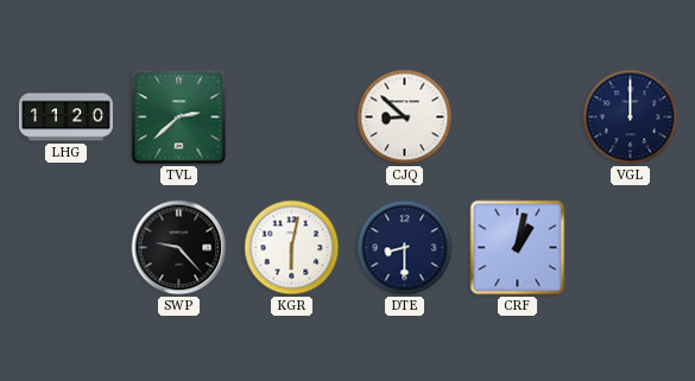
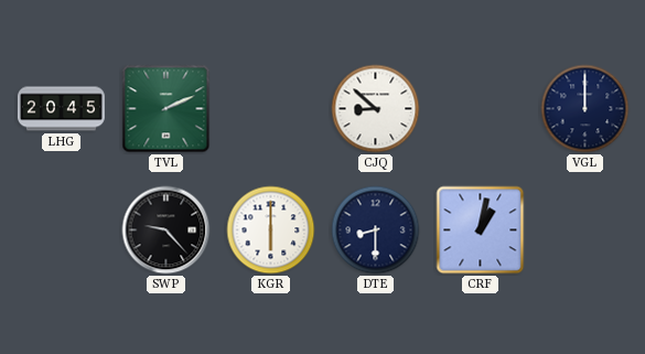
LHG: 11:20 -> 20:45
TVL: 2:38 -> 2:11
KGR: 6:02 -> 6:00
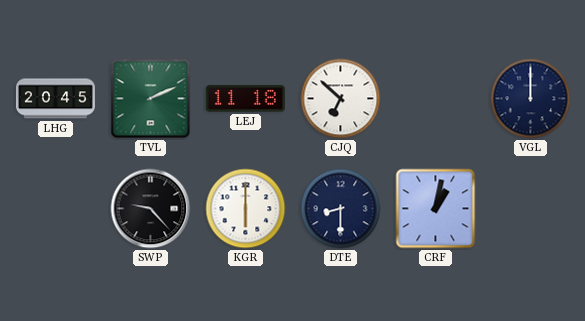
LEJ: none -> 11:18
CJQ: 8:52 -> 6:52
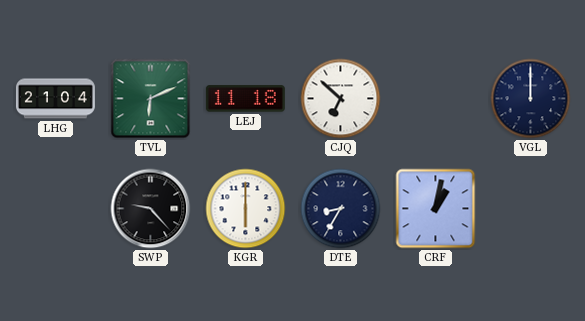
LHG: 20:45 -> 21:04
TVL: 2:11 -> 6:11
DTE: 8:30 -> 8:35
